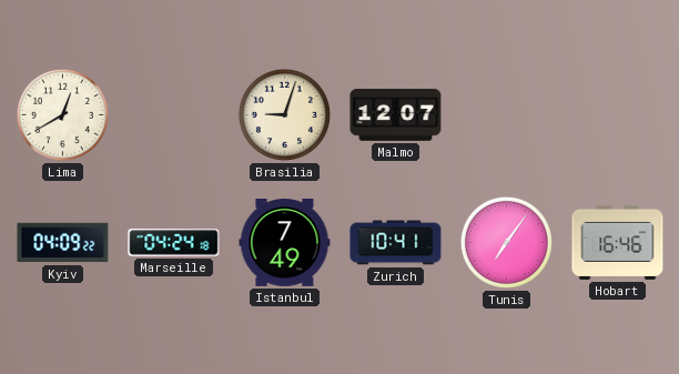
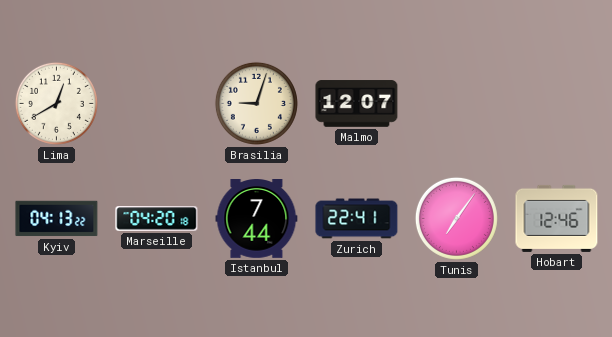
Kyiv: 04:09 -> 04:13
Marseille: 04:24 -> 04:20
Istanbul: 7:49 -> 7:44
Zurich: 10:41 -> 22:41
Hobart: 16:46 -> 12:46
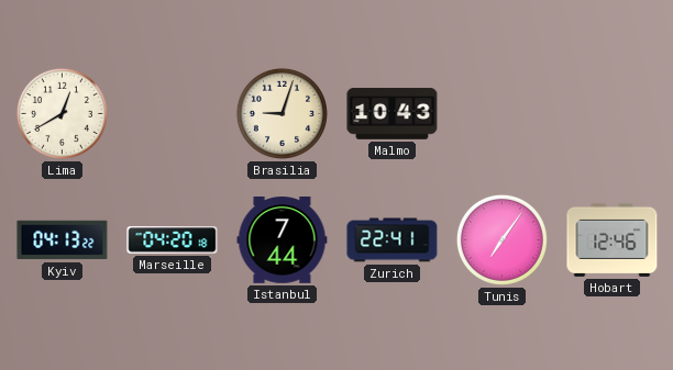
Malmo: 12:07 -> 10:43
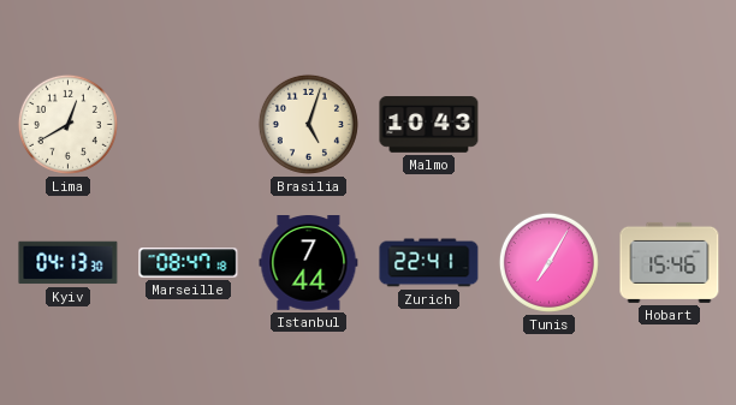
Brasilia: 9:03 -> 5:03
Kyiv: 04:13:22 -> 04:13:30
Marseille: 04:20 -> 08:47
Tunis: 7:06 -> 7:05
Hobart: 12:46 -> 15:46
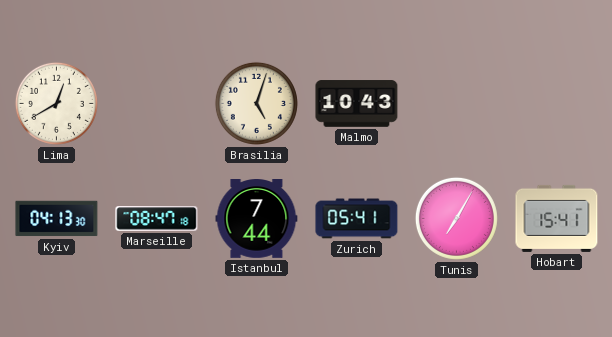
Zurich: 22:41 -> 05:41
Hobart: 15:46 -> 15:41
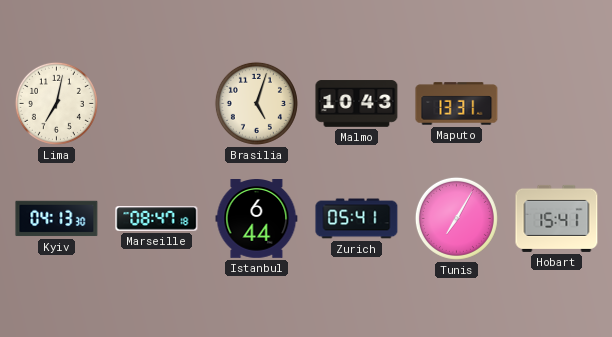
Lima: 12:40 -> 7:02
Maputo: none -> 13:31
Istanbul: 7:44 -> 6:44
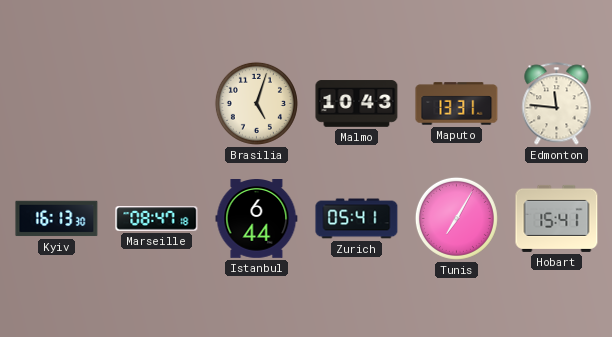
Lima: 7:02 -> none
Edmonton: none -> 11:46
Kyiv: 04:13 -> 16:13
